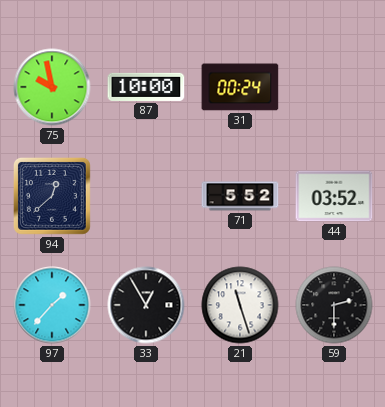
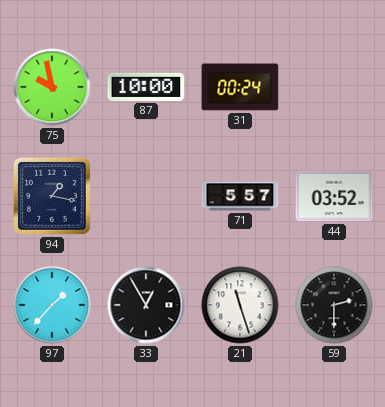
94: 12:38 -> 1:17
71: 5:52 -> 5:57
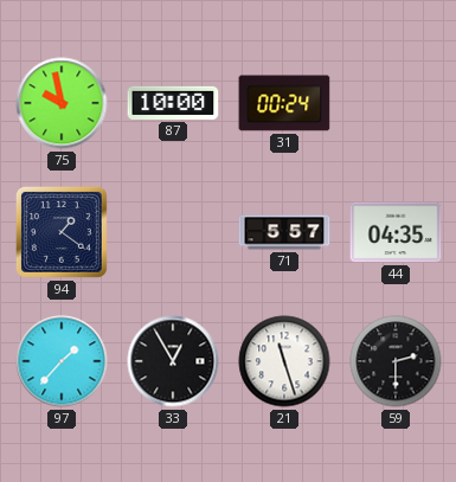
94: 1:17 -> 1:21
44: 03:52 -> 04:35
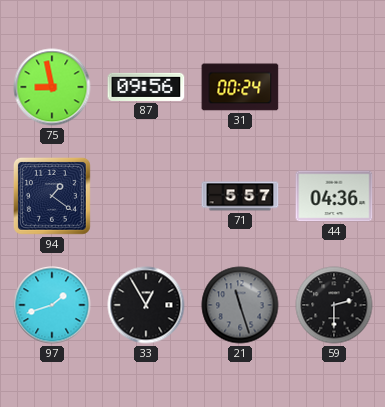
75: 9:58 -> 8:58
87: 10:00 -> 09:56
44: 04:35 -> 04:36
97: 1:37 -> 1:42
21 dial: white -> grey
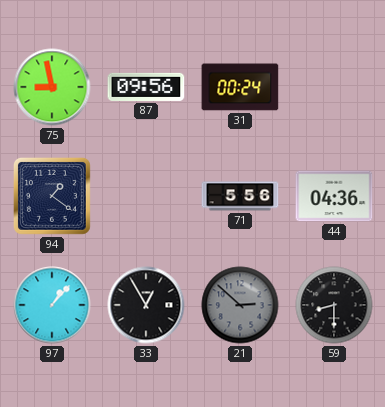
71: 5:57 -> 5:56
97: 1:42 -> 1:07
21: 11:27 -> 2:52
59: 2:30 -> 8:30
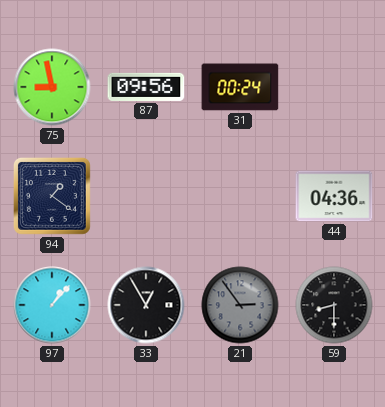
71: 5:56 -> none
21: 2:52 -> 2:54
